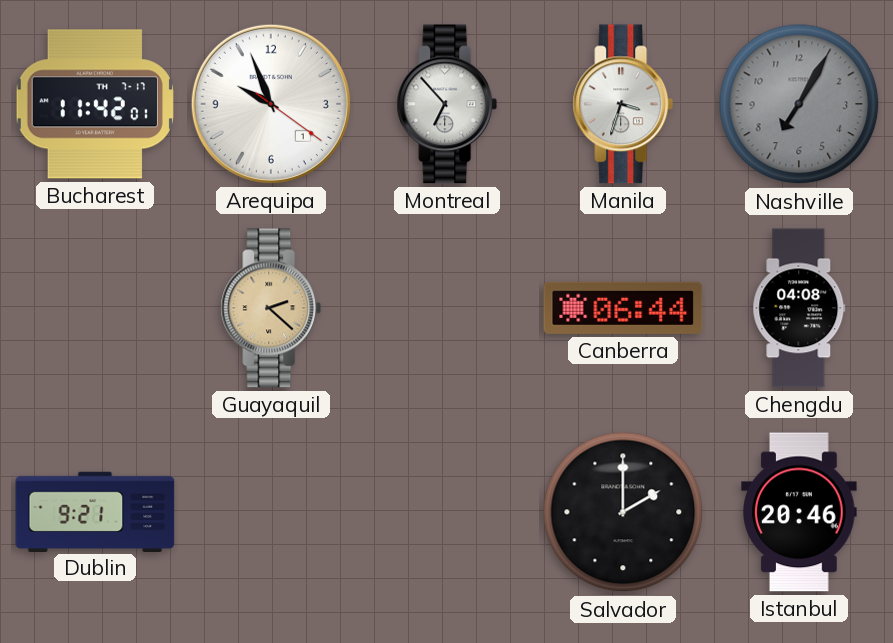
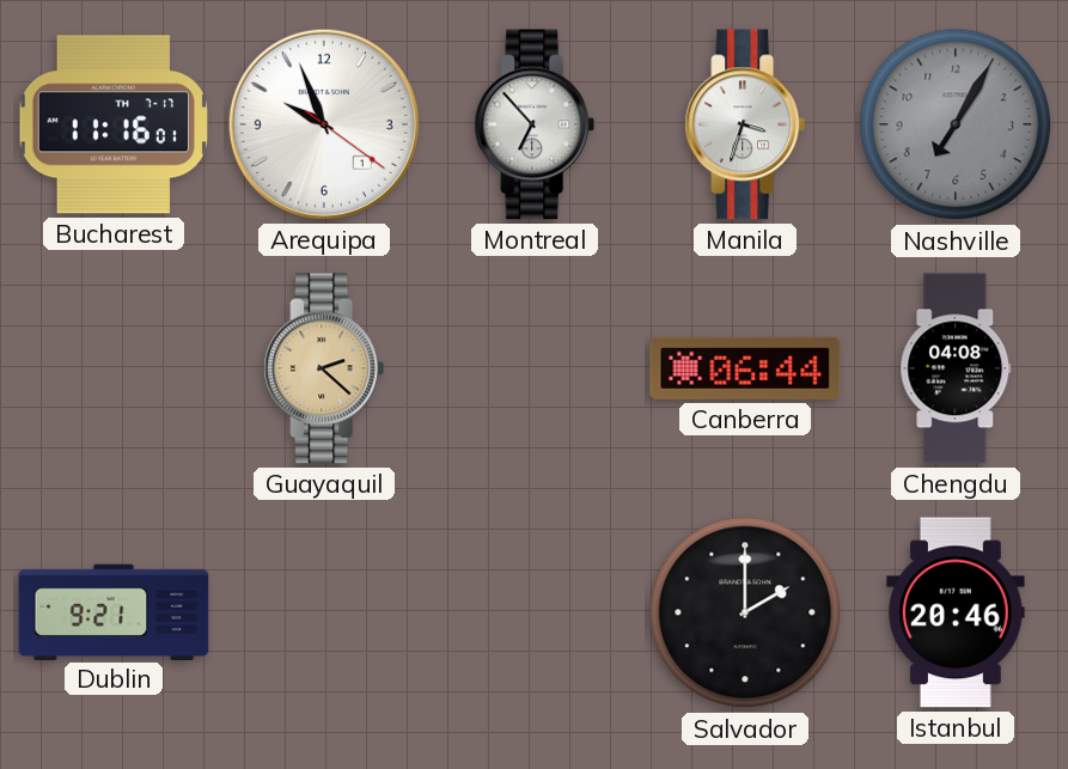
Bucharest: 11:42 -> 11:16
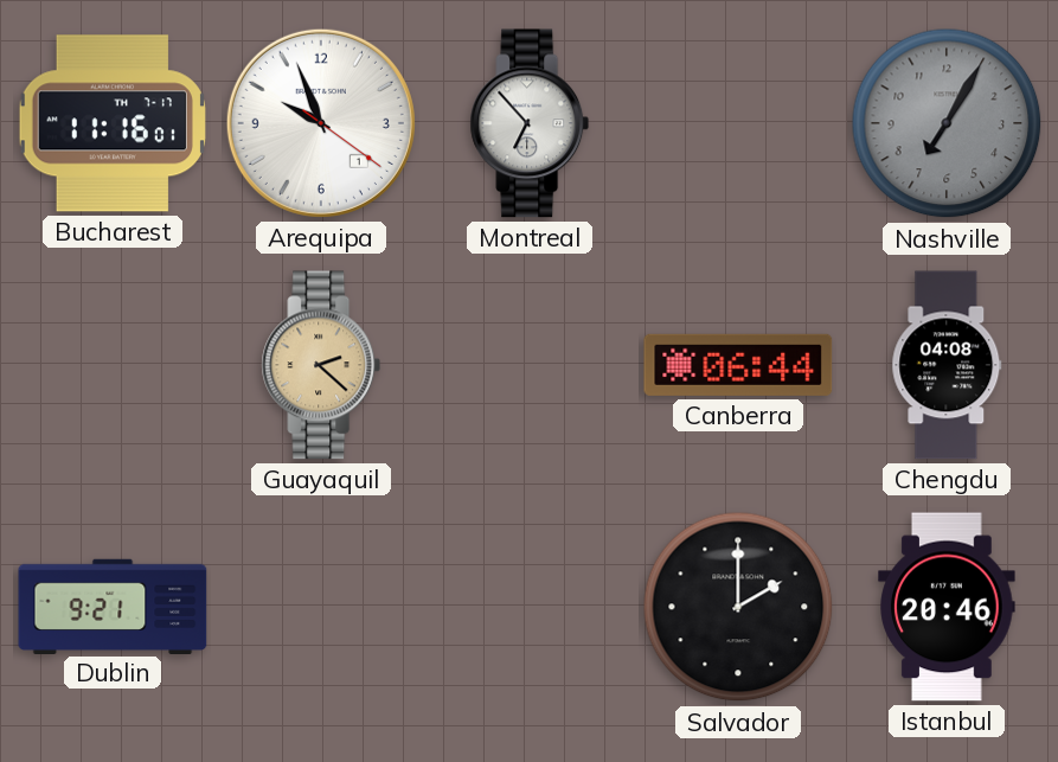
Manila: 3:33 -> none
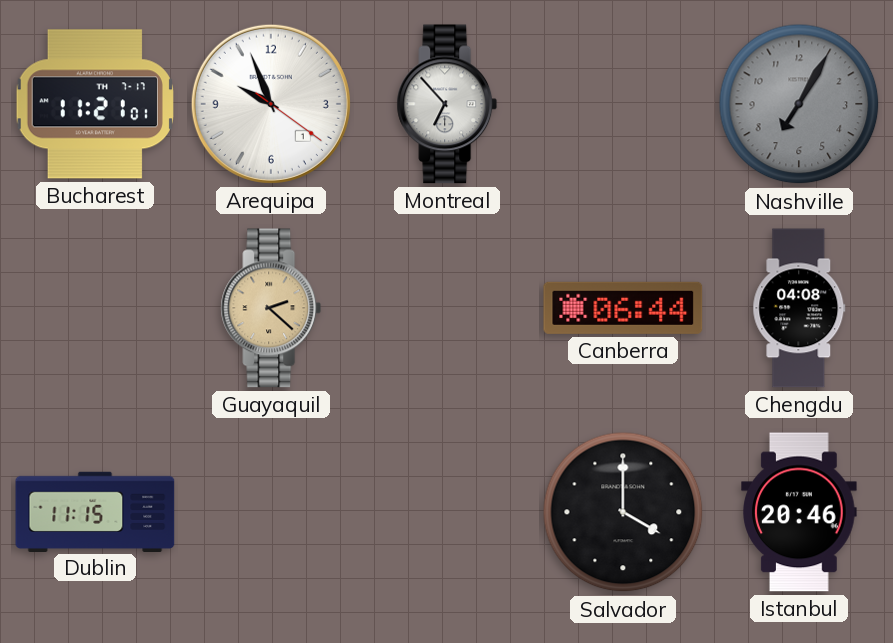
Bucharest: 11:16 -> 11:21
Dublin: 9:21 -> 11:15
Salvador: 2:00 -> 4:00
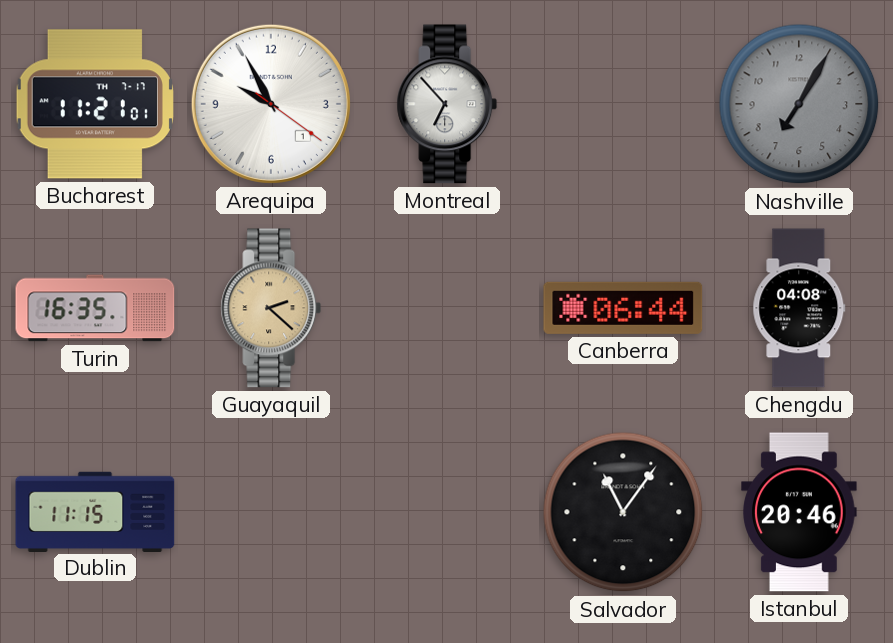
Arequipa: 9:56 -> 9:55
Turin: none -> 16:35
Salvador: 4:00 -> 11:06
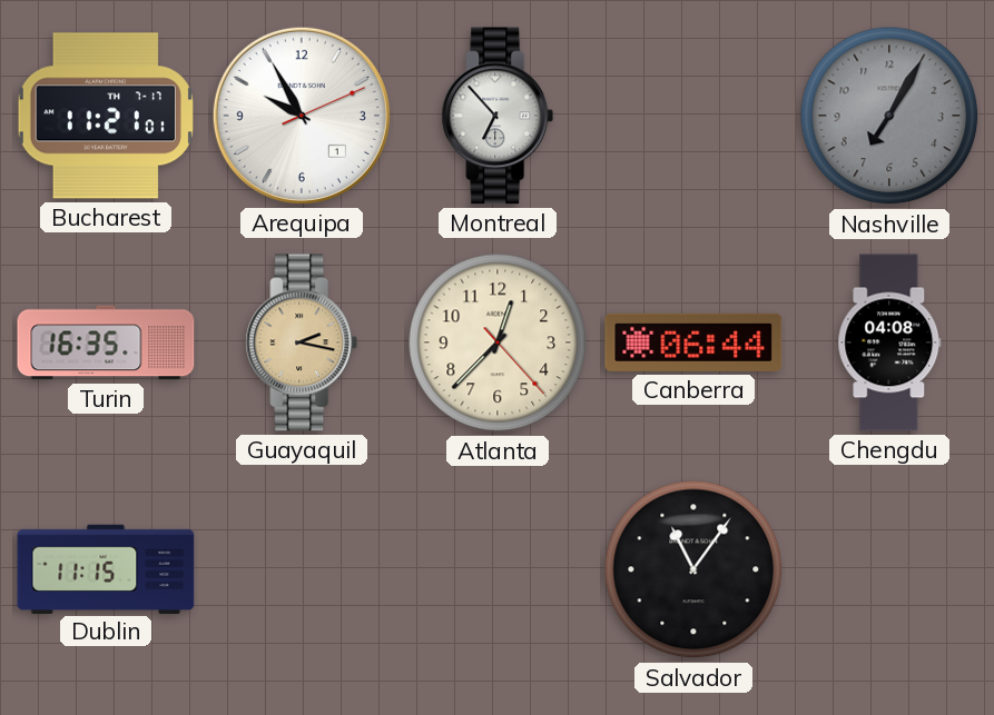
Arequipa: 9:55:21 -> 9:55:11
Guayaquil: 2:22 -> 2:17
Atlanta: none -> 12:37
Istanbul: 20:46 -> none
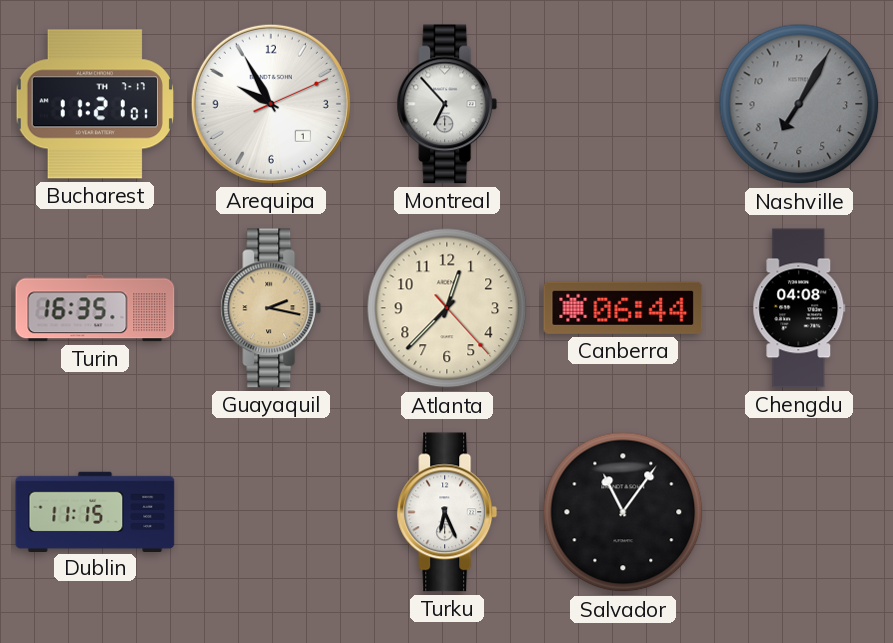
Turku: none -> 6:26
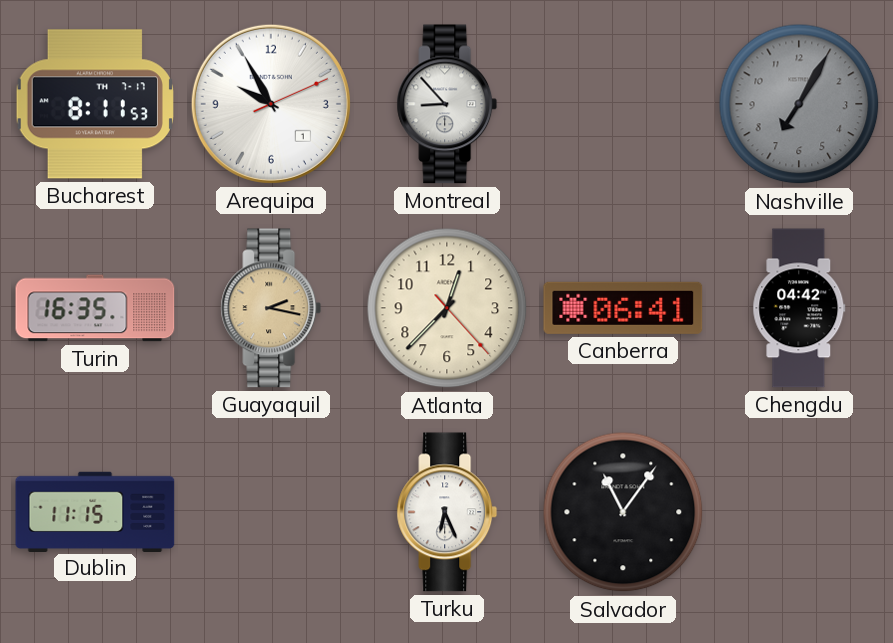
Bucharest: 11:21 -> 8:11
Montreal: 6:53 -> 8:53
Canberra: 06:44 -> 06:41
Chengdu: 04:08 -> 04:42
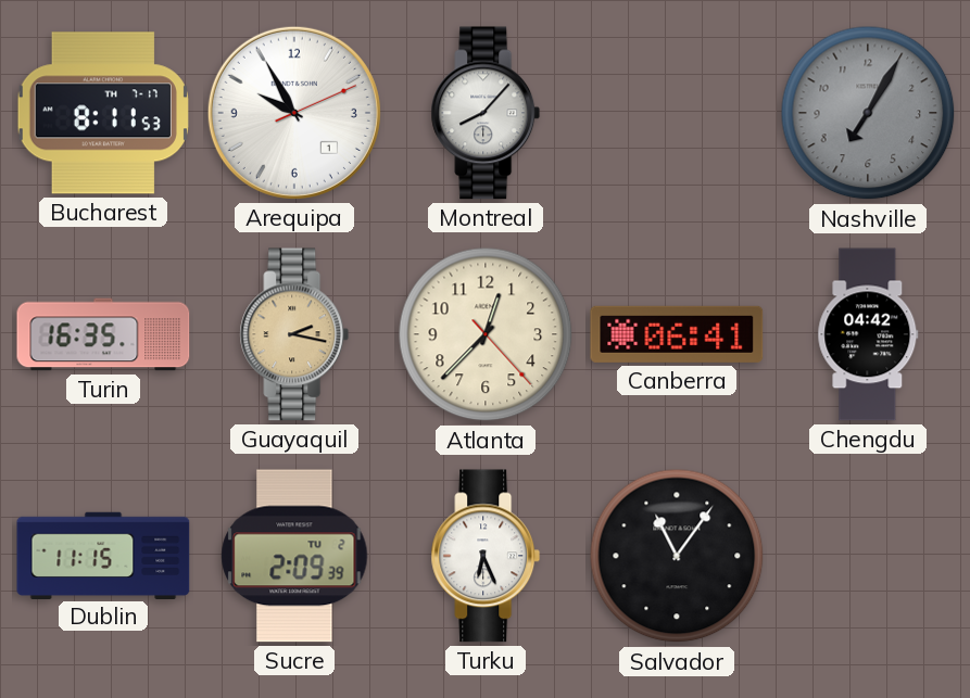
Montreal: 8:53 -> 8:07
Sucre: none -> 2:09
